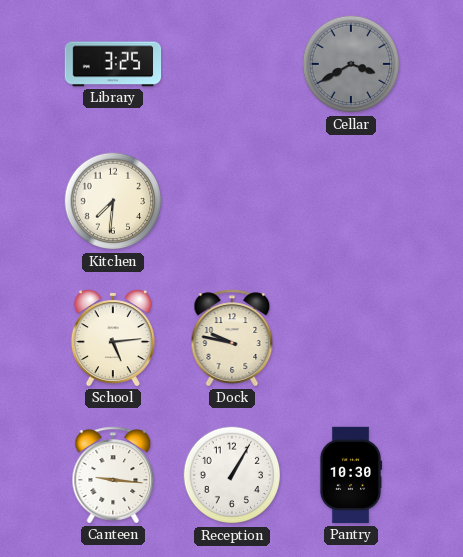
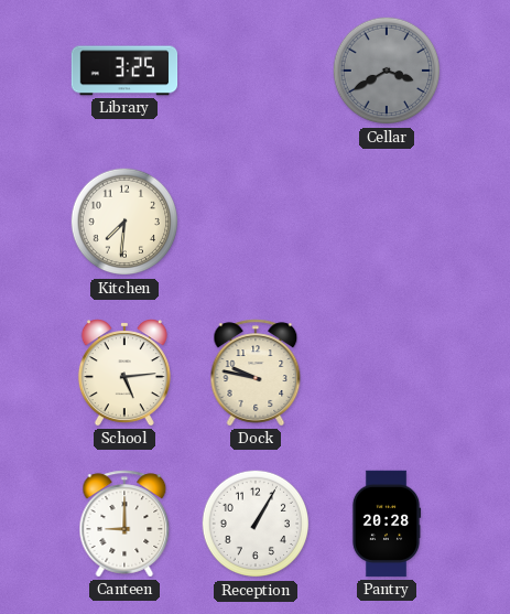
Canteen: 9:16 -> 9:00
Pantry: 10:30 -> 20:28
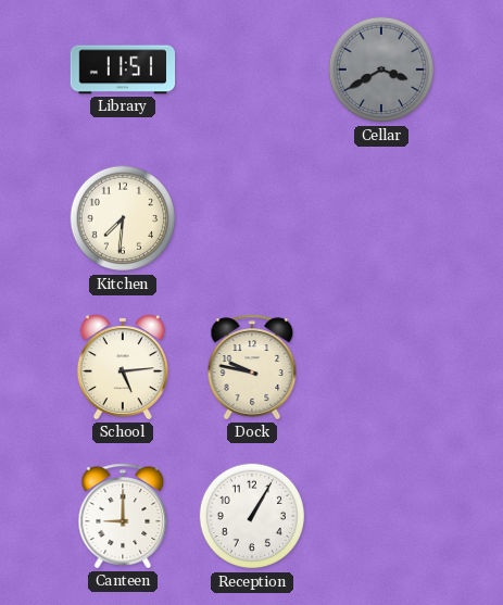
Library: 3:25 -> 11:51
Pantry: 20:28 -> none
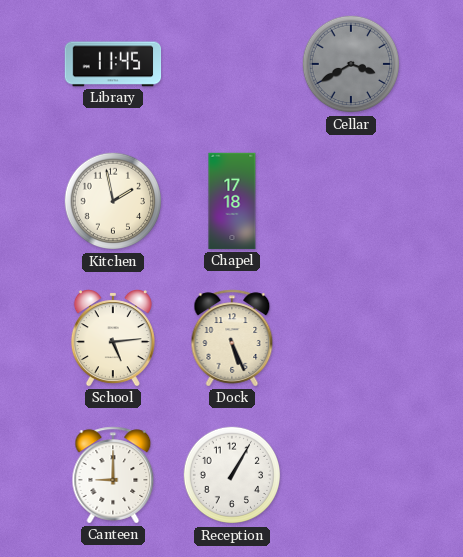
Library: 11:51 -> 11:45
Kitchen: 7:31 -> 1:58
Chapel: none -> 17:18
Dock: 9:47 -> 5:26
